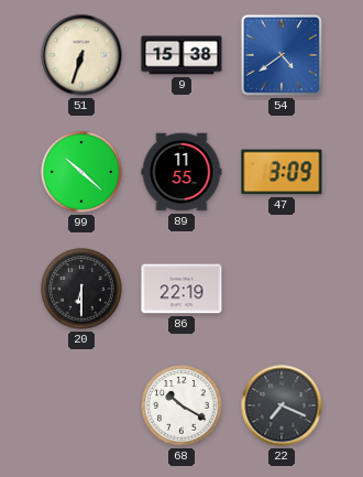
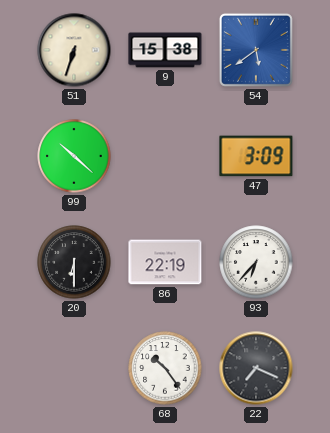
54: 4:39 -> 5:39
89: 11:55 -> none
93: none -> 6:37
68: 10:20 -> 10:24
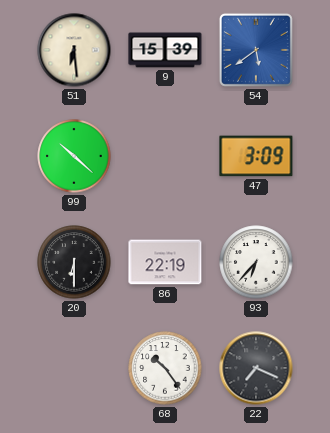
51: 6:33 -> 6:29
9: 15:38 -> 15:39
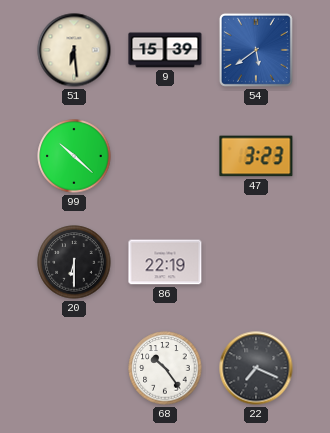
47: 3:09 -> 3:23
93: 6:37 -> none
